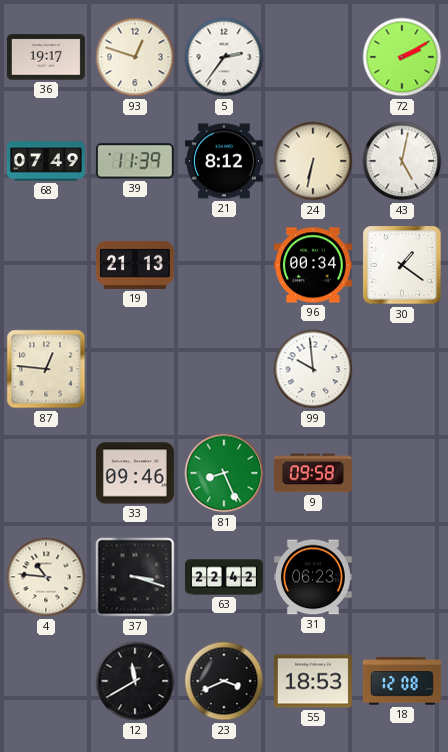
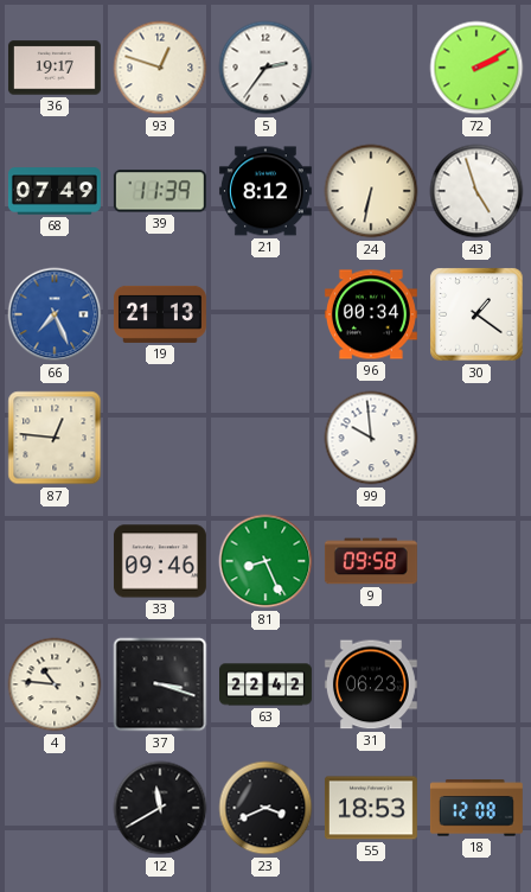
43: 5:02 -> 4:57
66: none -> 7:26
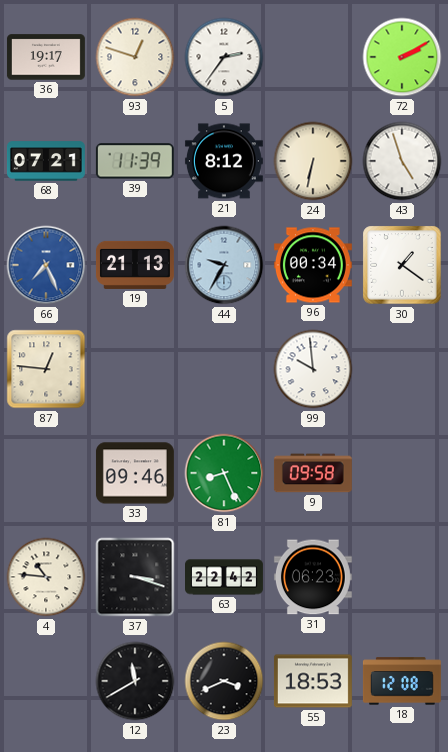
68: 07:49 -> 07:21
44: none -> 9:35
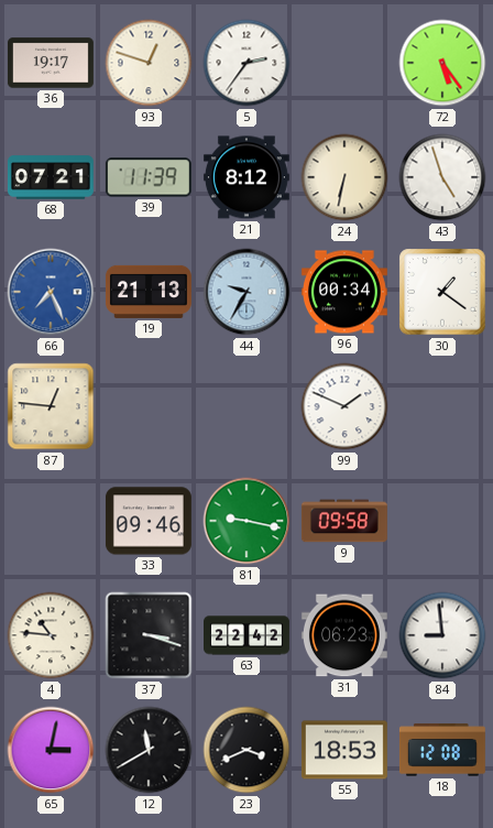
72: 2:10 -> 5:24
99: 9:59 -> 1:49
81: 8:26 -> 9:17
84: none -> 8:59
65: none -> 3:02
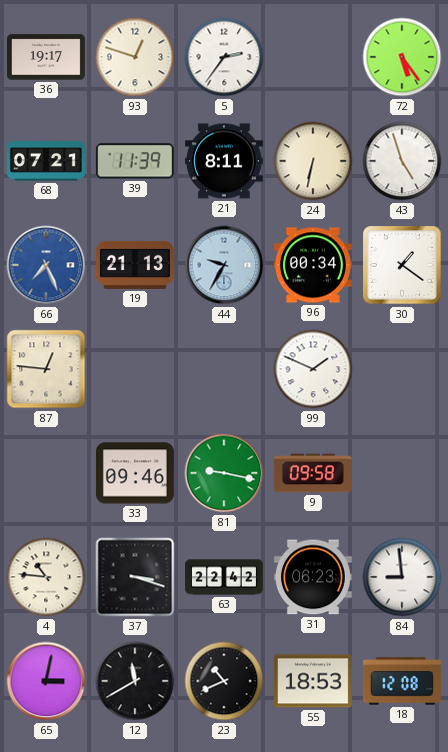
21: 8:12 -> 8:11
23: 3:41 -> 10:41
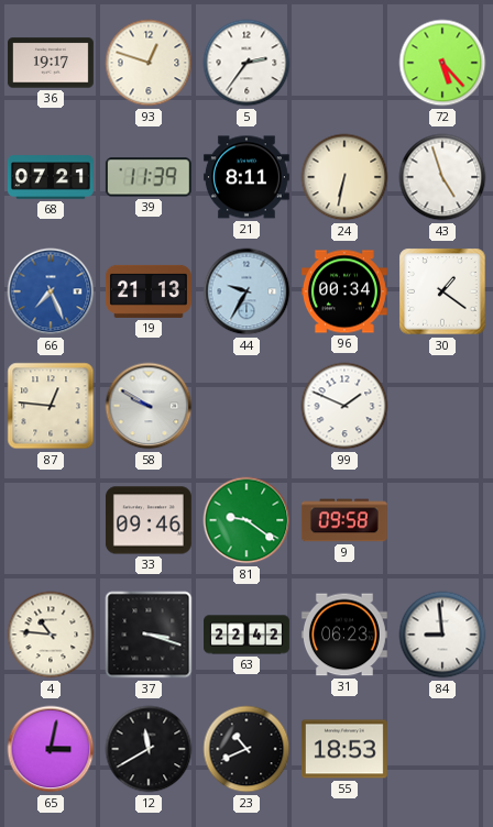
72: 5:24 -> 5:23
58: none -> 9:50
81: 9:17 -> 9:21
18: 12:08 -> none
